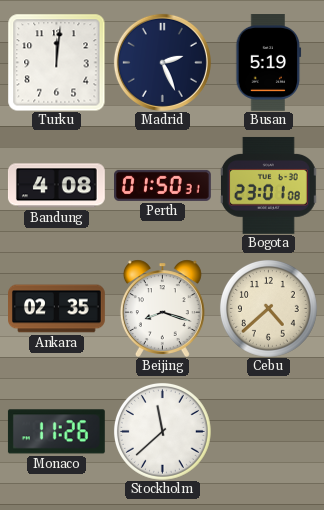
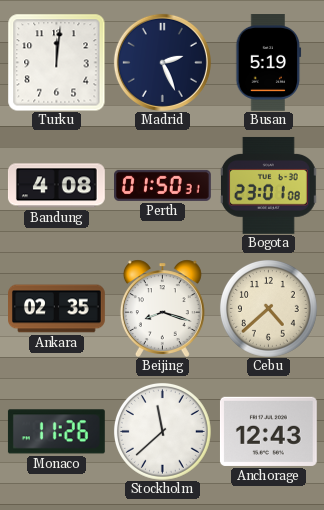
Anchorage: none -> 12:43
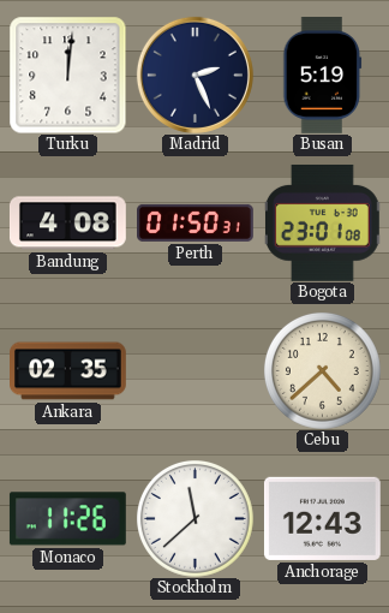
Beijing: 8:18 -> none
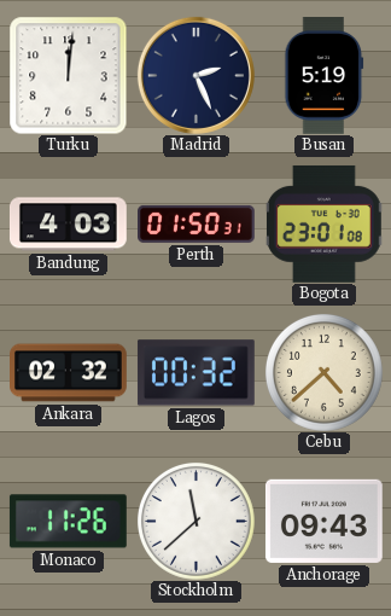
Bandung: 4:08 -> 4:03
Ankara: 02:35 -> 02:32
Lagos: none -> 00:32
Anchorage: 12:43 -> 09:43
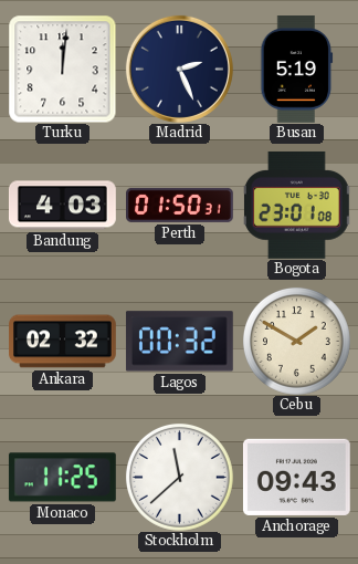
Cebu: 4:38 -> 1:50
Monaco: 11:26 -> 11:25
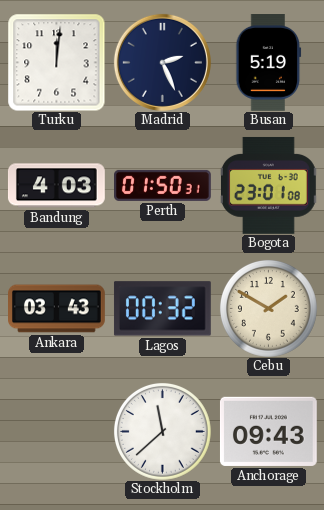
Ankara: 02:32 -> 03:43
Monaco: 11:25 -> none
